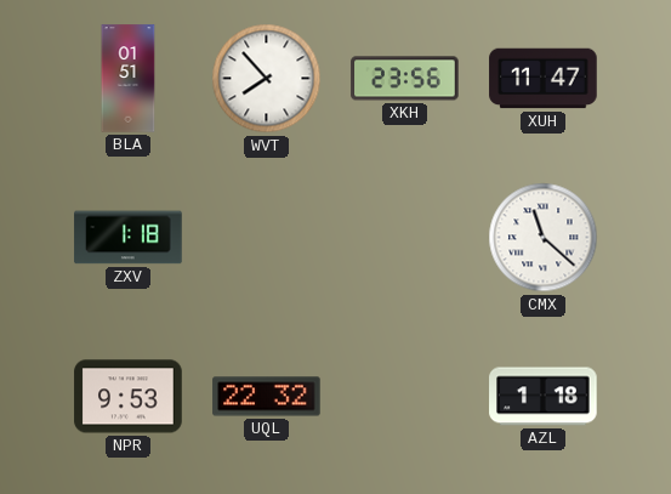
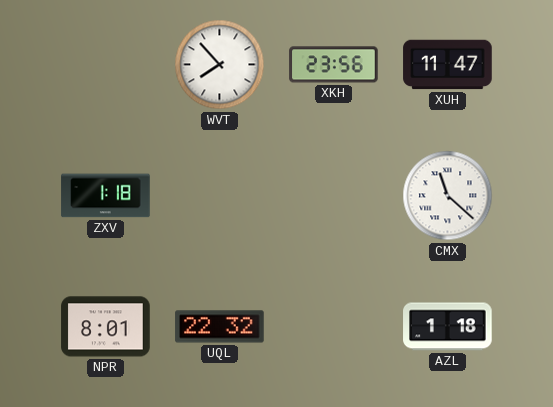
BLA: 01:51 -> none
NPR: 9:53 -> 8:01
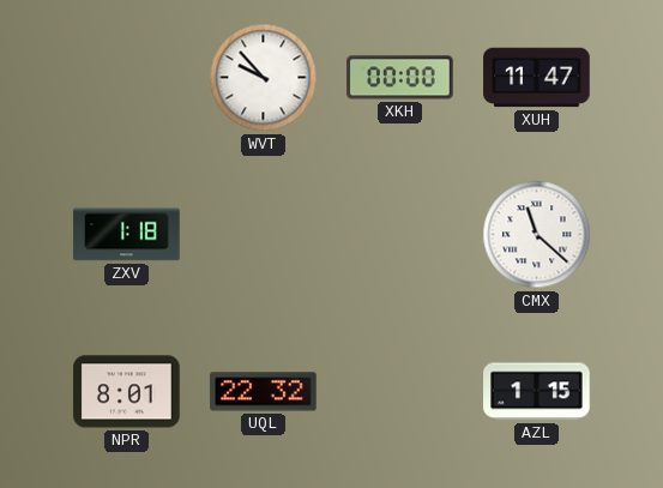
WVT: 7:53 -> 9:53
XKH: 23:56 -> 00:00
AZL: 1:18 -> 1:15
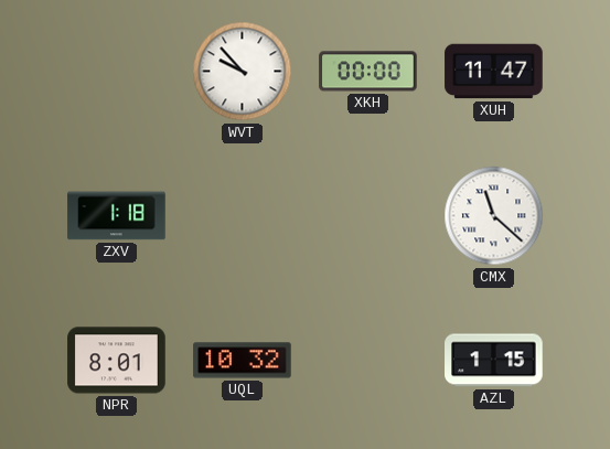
UQL: 22:32 -> 10:32
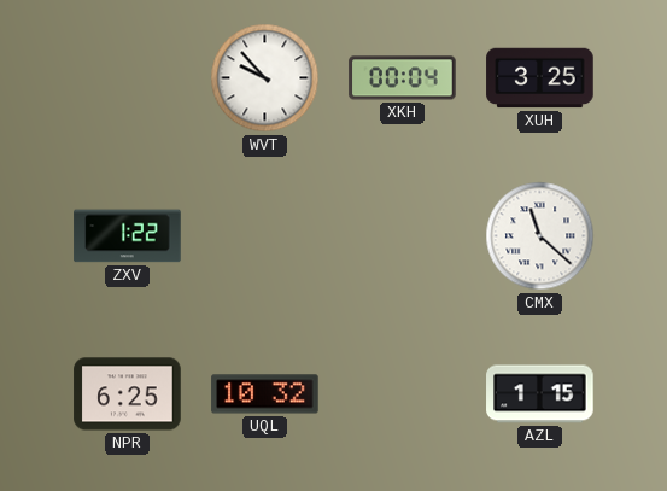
XKH: 00:00 -> 00:04
XUH: 11:47 -> 3:25
ZXV: 1:18 -> 1:22
NPR: 8:01 -> 6:25
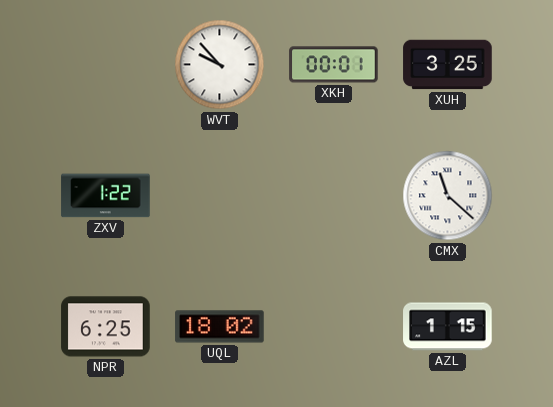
XKH: 00:04 -> 00:01
UQL: 10:32 -> 18:02
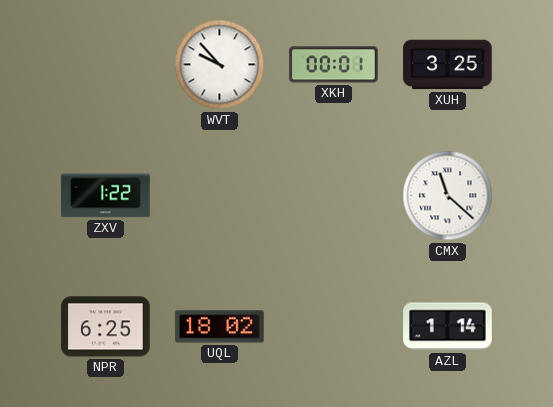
AZL: 1:15 -> 1:14
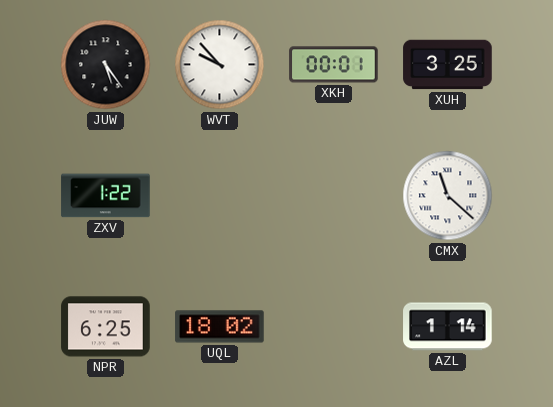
JUW: none -> 5:24
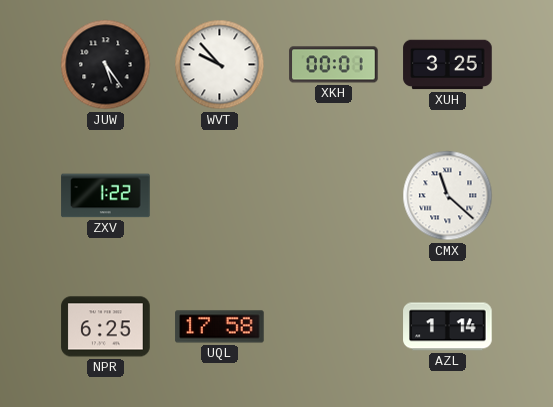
UQL: 18:02 -> 17:58
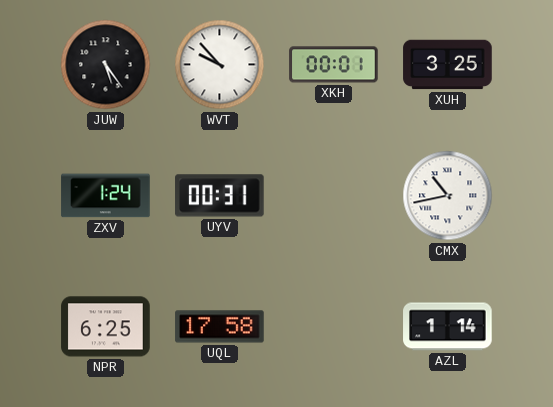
ZXV: 1:22 -> 1:24
UYV: none -> 00:31
CMX: 11:22 -> 10:43
